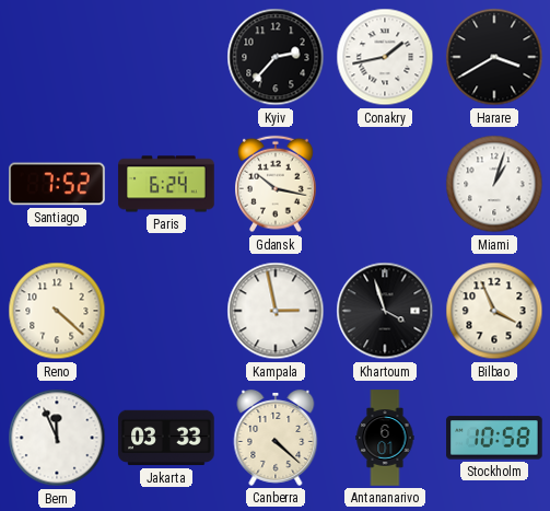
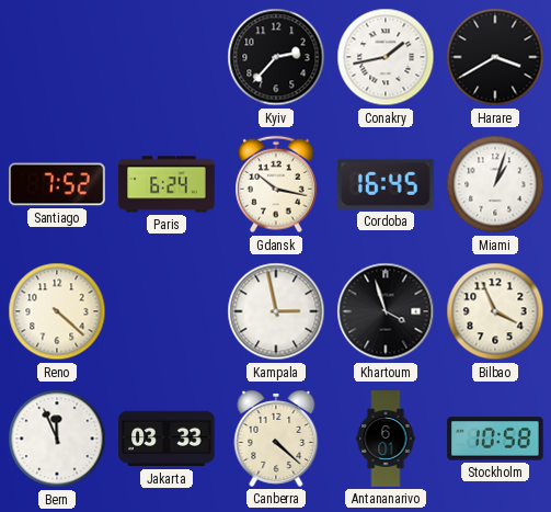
Cordoba: none -> 16:45
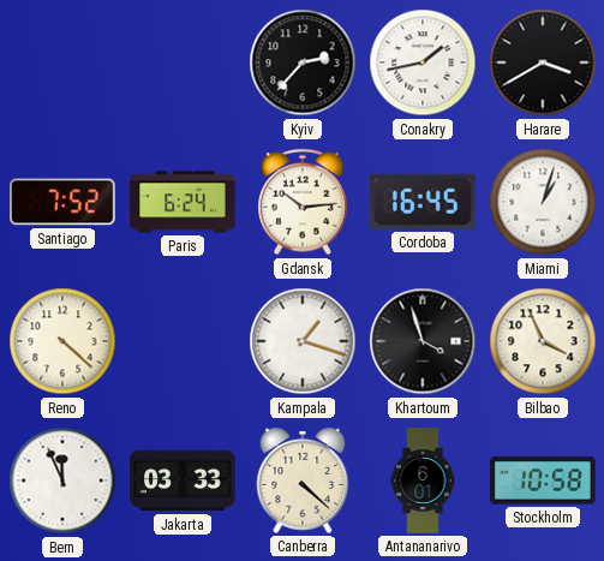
Gdansk: 10:17 -> 10:14
Kampala: 2:58 -> 1:18
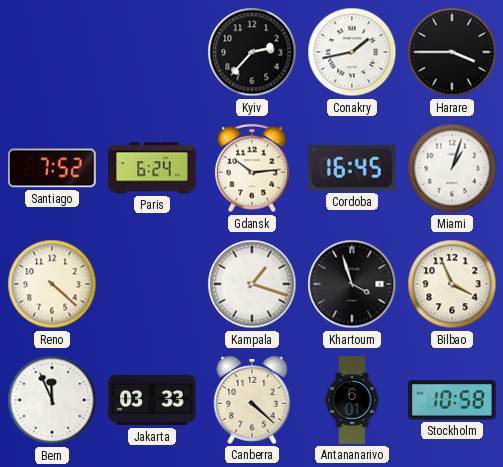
Harare: 3:40 -> 3:45
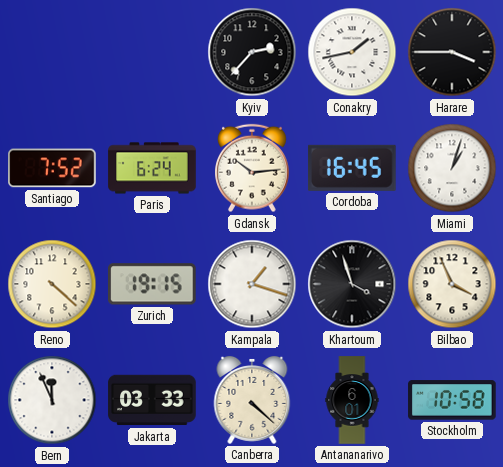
Zurich: none -> 19:15
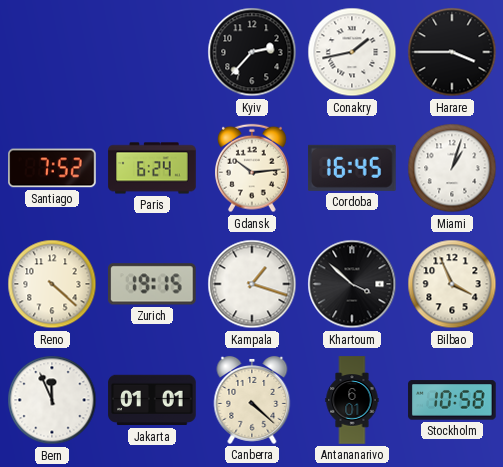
Khartoum: 3:57 -> 3:52
Jakarta: 03:33 -> 01:01
